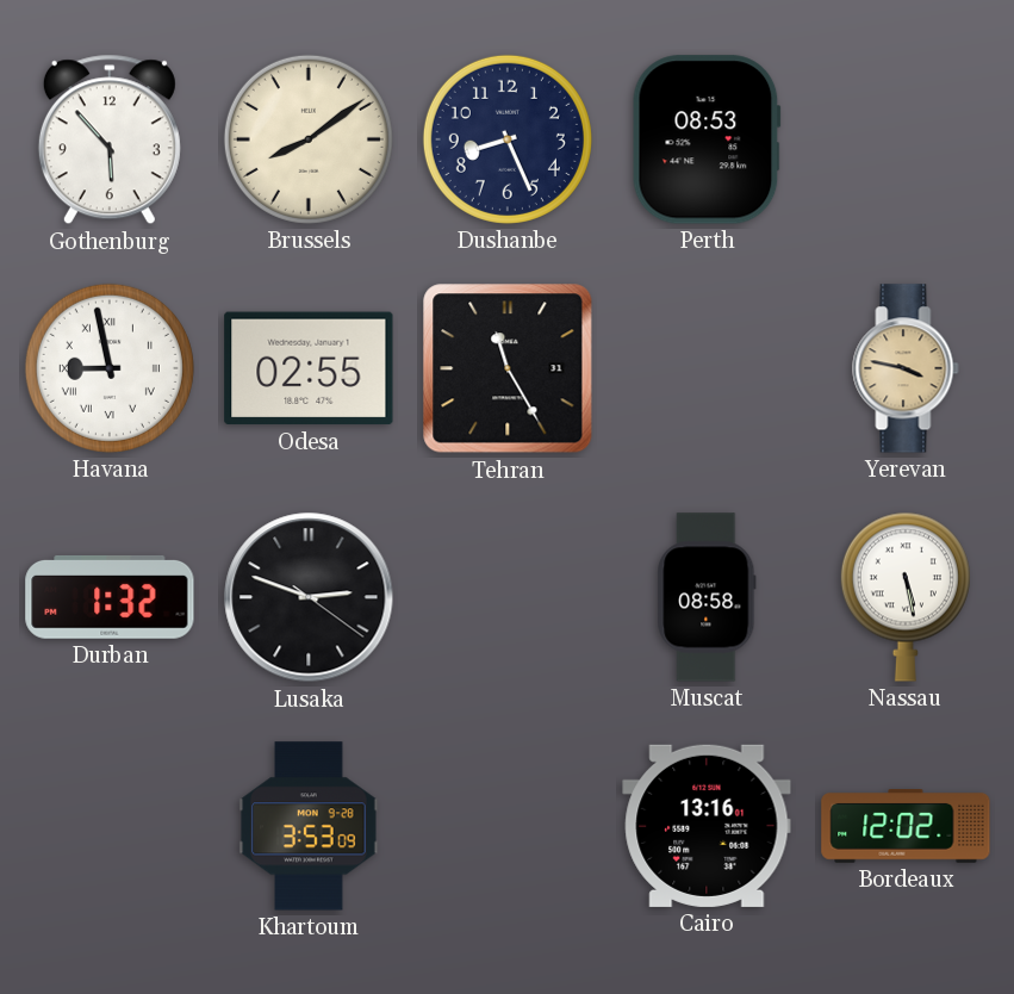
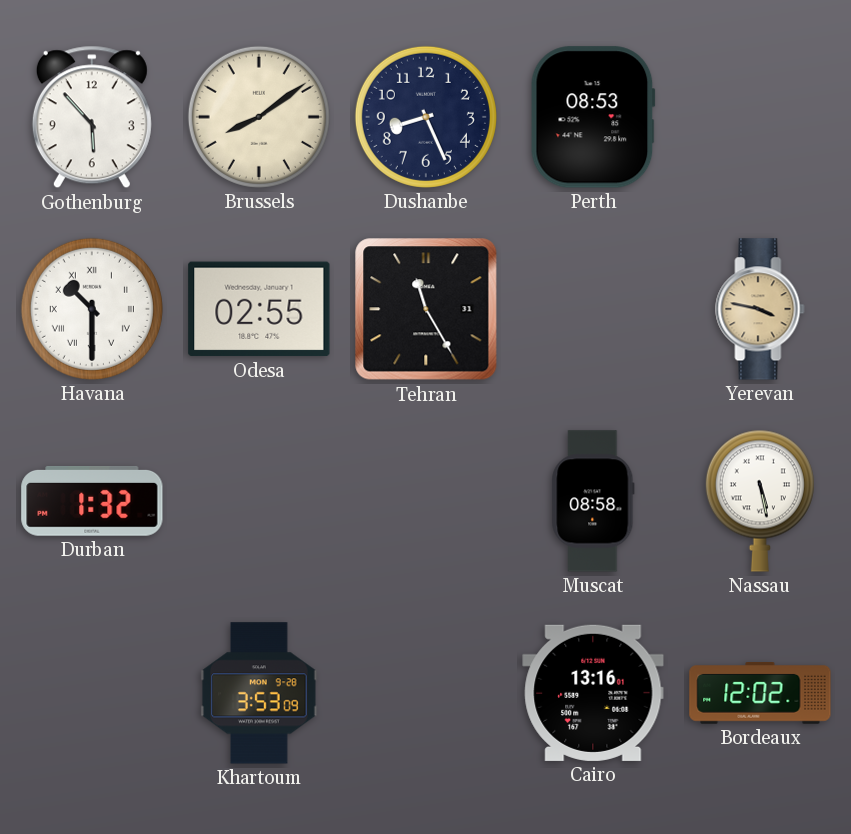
Havana: 8:58 -> 10:30
Lusaka: 2:48 -> none
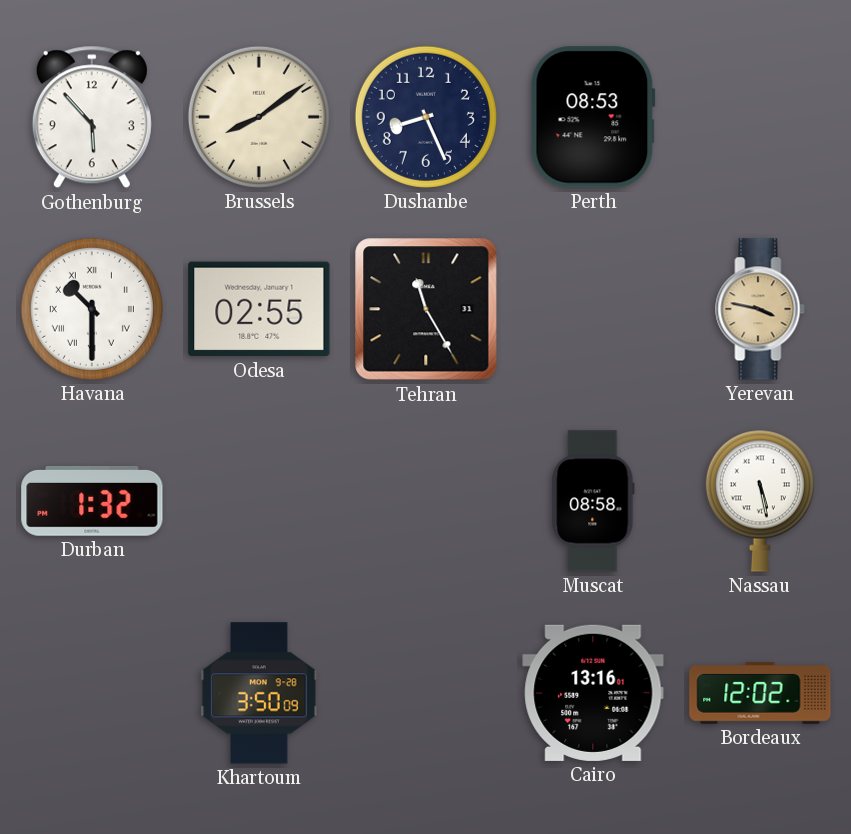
Khartoum: 3:53 -> 3:50
